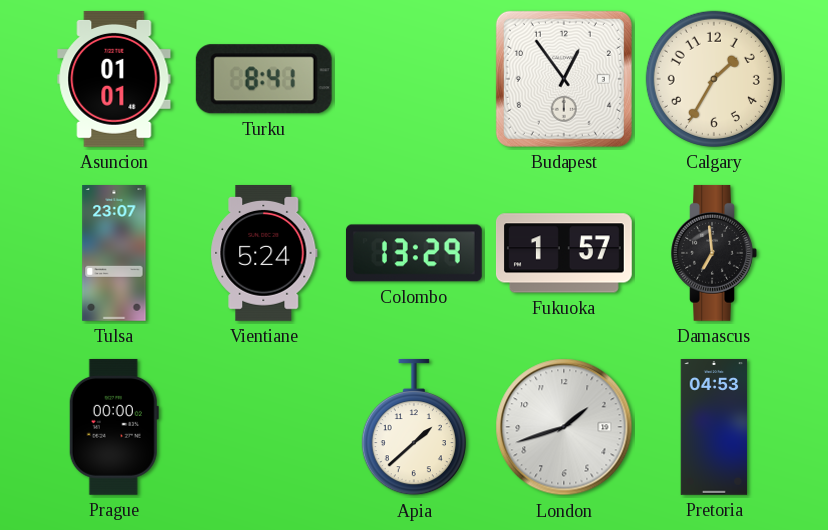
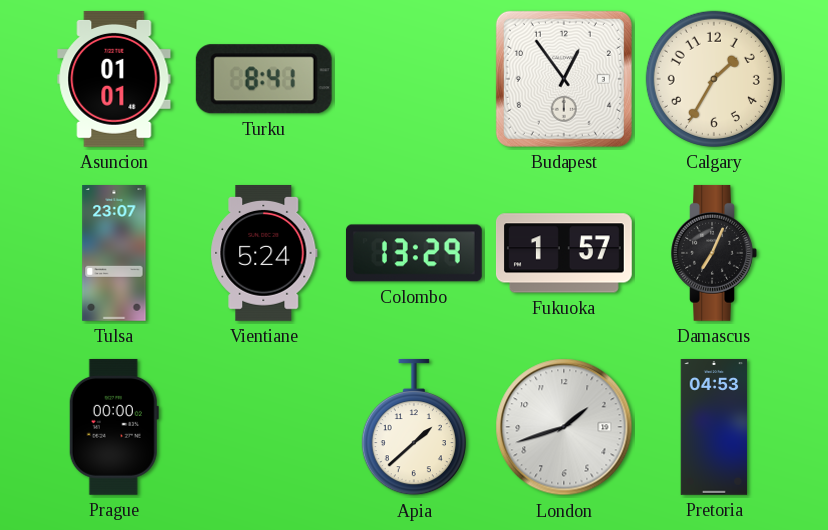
Damascus: 6:59 -> 7:04
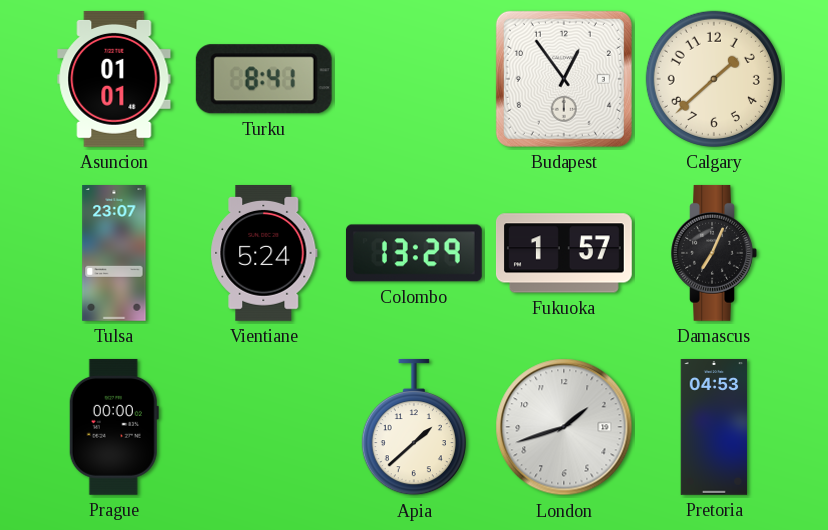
Calgary: 1:35 -> 1:38
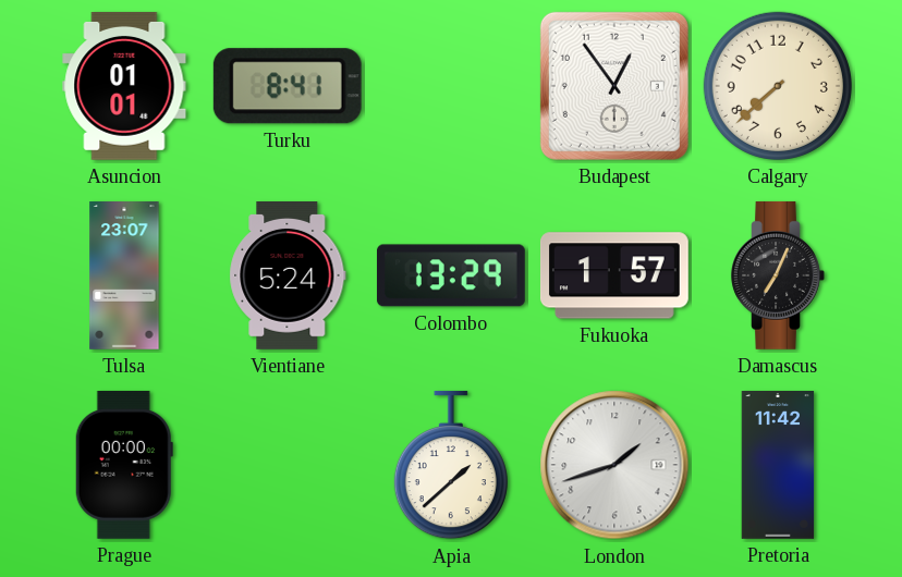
Calgary: 1:38 -> 7:38
Pretoria: 04:53 -> 11:42
